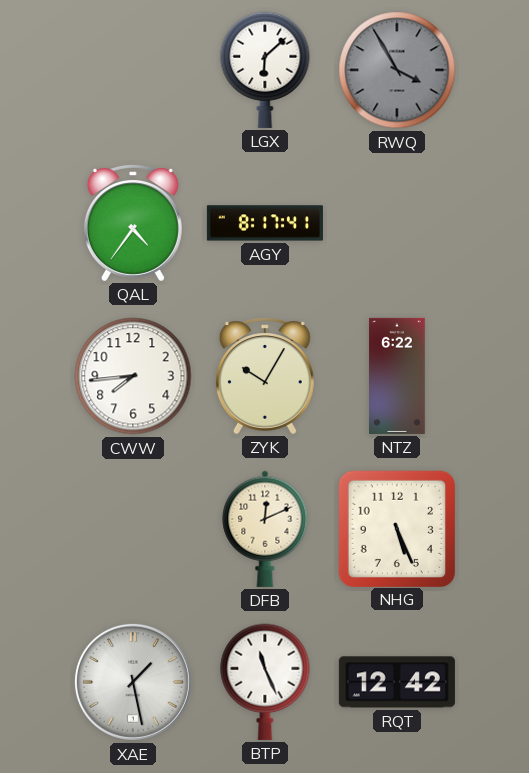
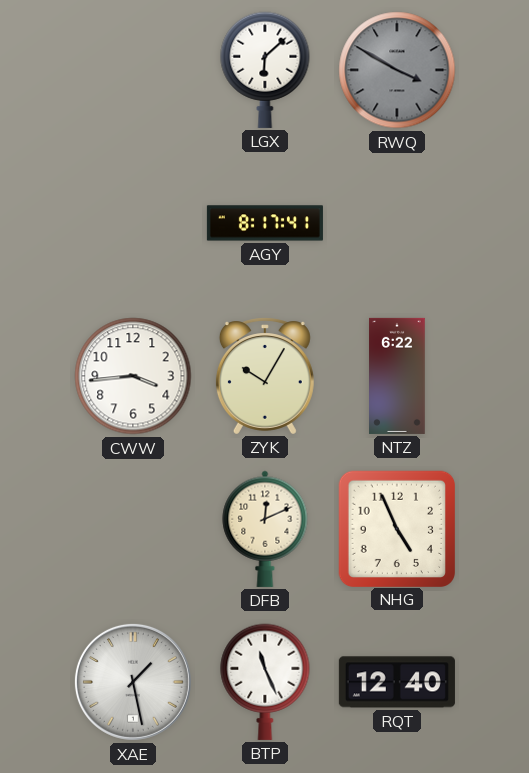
RWQ: 3:55 -> 3:50
QAL: 4:36 -> none
CWW: 7:44 -> 3:44
NHG: 5:26 -> 4:56
RQT: 12:42 -> 12:40
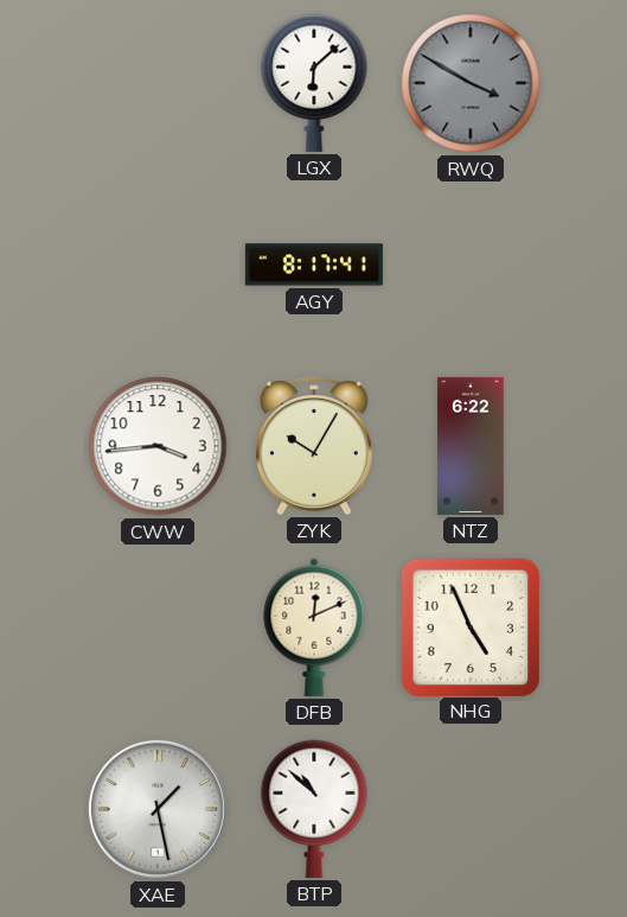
BTP: 11:26 -> 10:52
RQT: 12:40 -> none
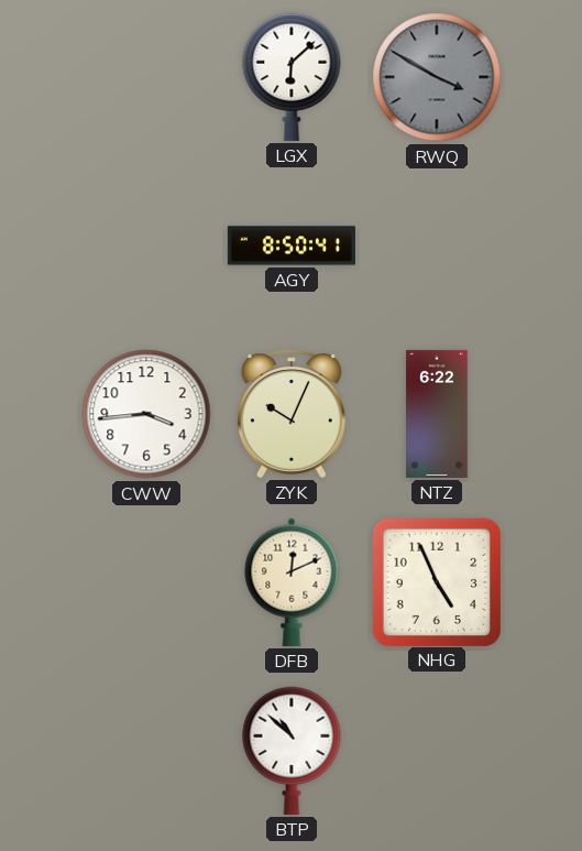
AGY: 8:17 -> 8:50
ZYK: 10:05 -> 10:04
XAE: 1:28 -> none
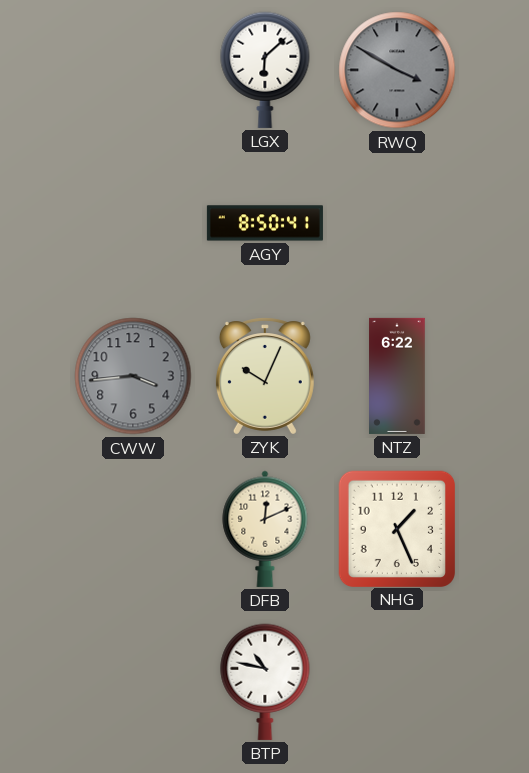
CWW dial: white -> grey
NHG: 4:56 -> 1:26
BTP: 10:52 -> 10:47
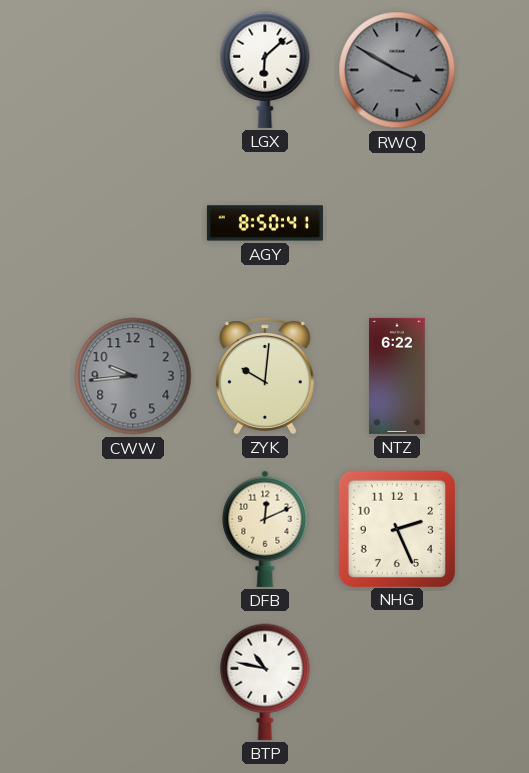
CWW: 3:44 -> 9:44
ZYK: 10:04 -> 10:01
NHG: 1:26 -> 2:26
